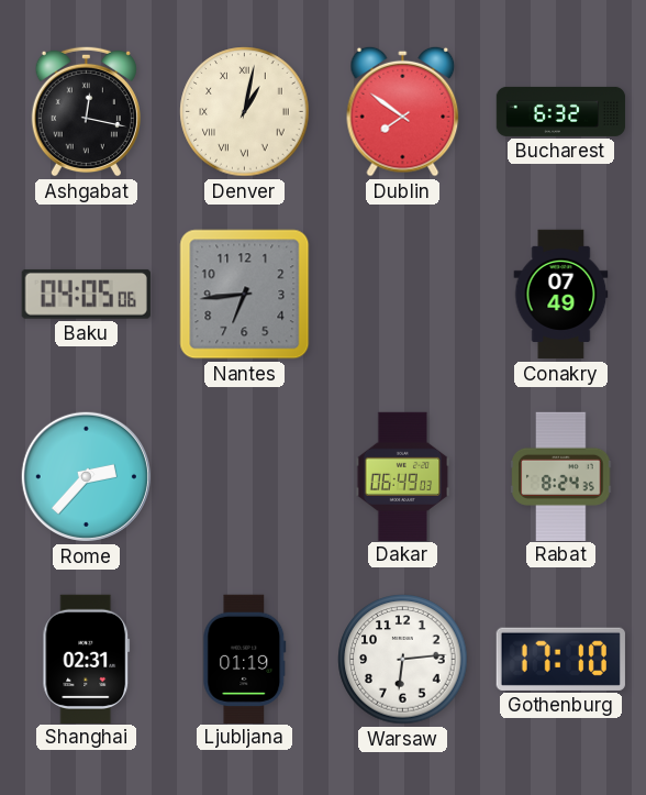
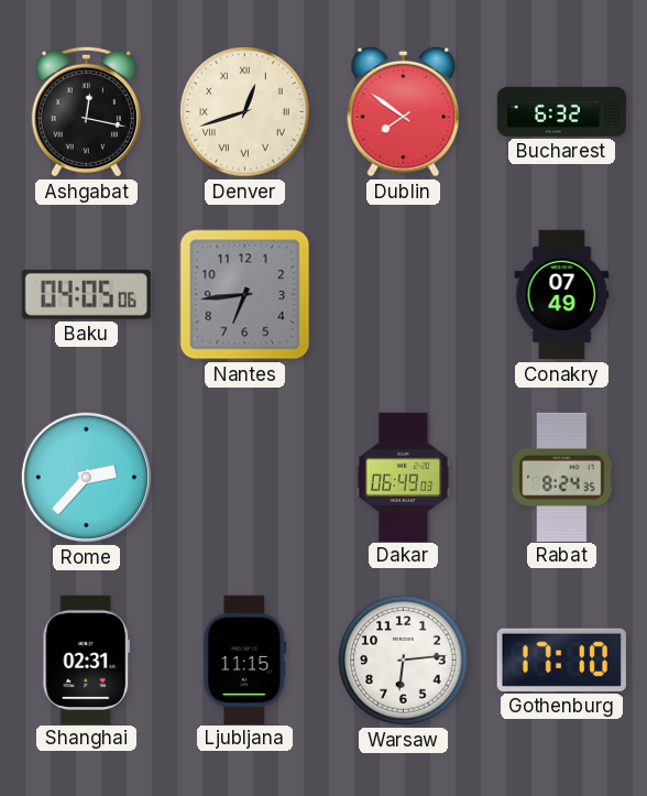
Denver: 1:02 -> 12:42
Ljubljana: 01:19 -> 11:15
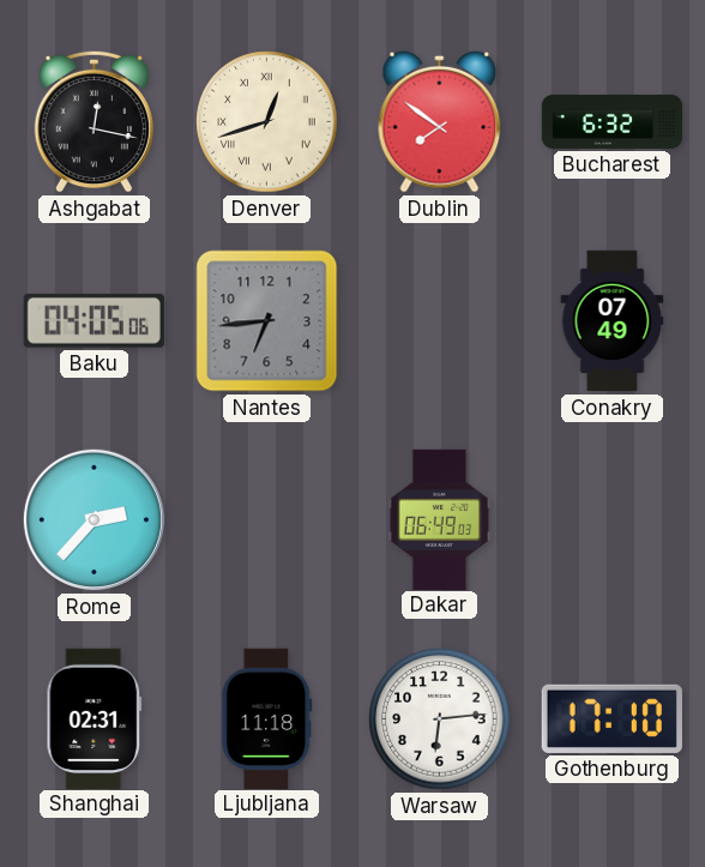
Rabat: 8:24 -> none
Ljubljana: 11:15 -> 11:18
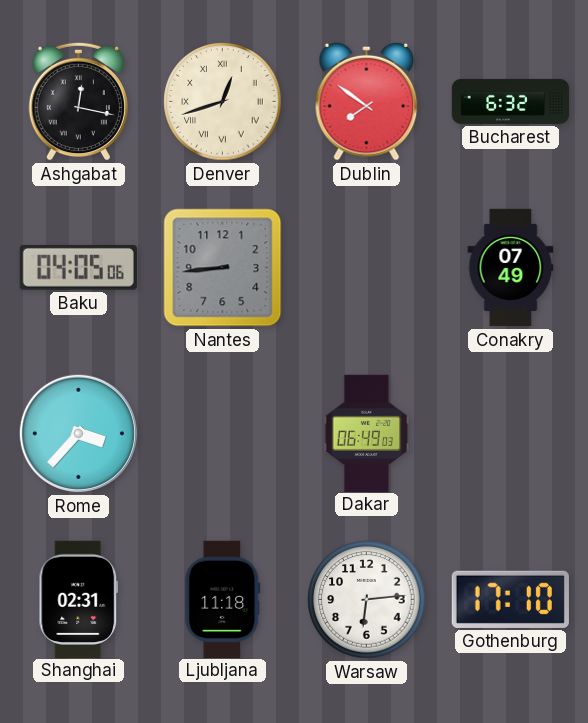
Nantes: 6:44 -> 8:44
Rome: 2:37 -> 3:37
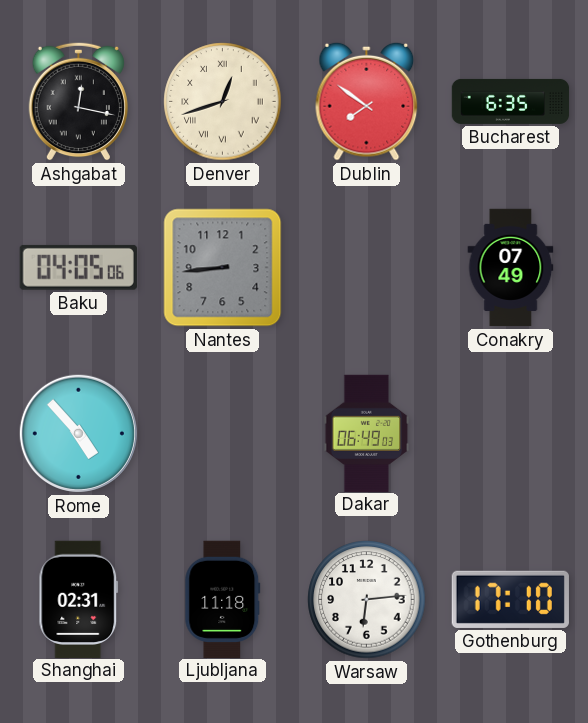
Bucharest: 6:32 -> 6:35
Rome: 3:37 -> 4:53
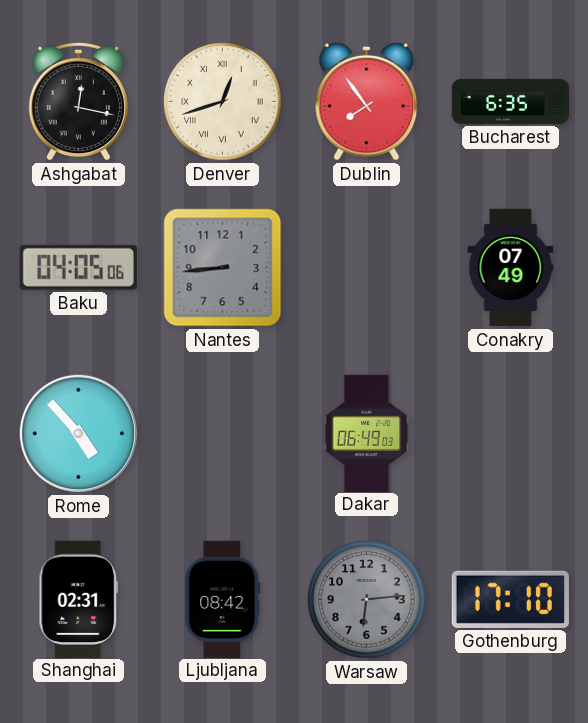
Dublin: 7:51 -> 7:54
Ljubljana: 11:18 -> 08:42
Warsaw dial: white -> grey
